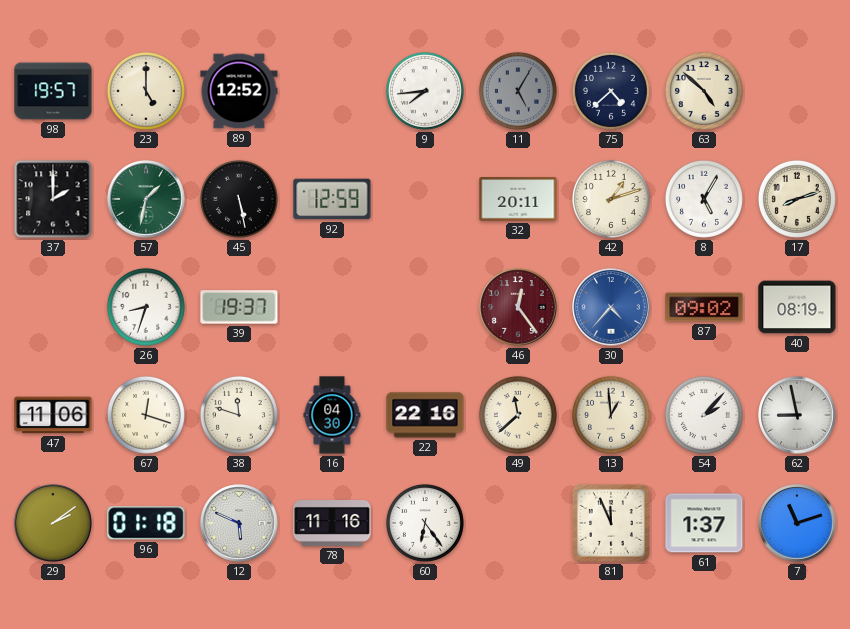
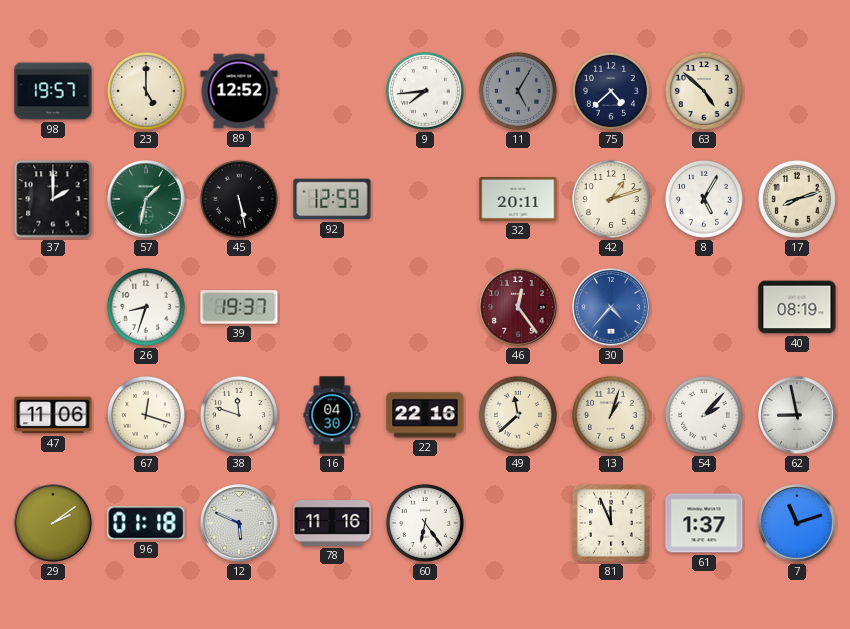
87: 09:02 -> none
13: 12:59 -> 1:03
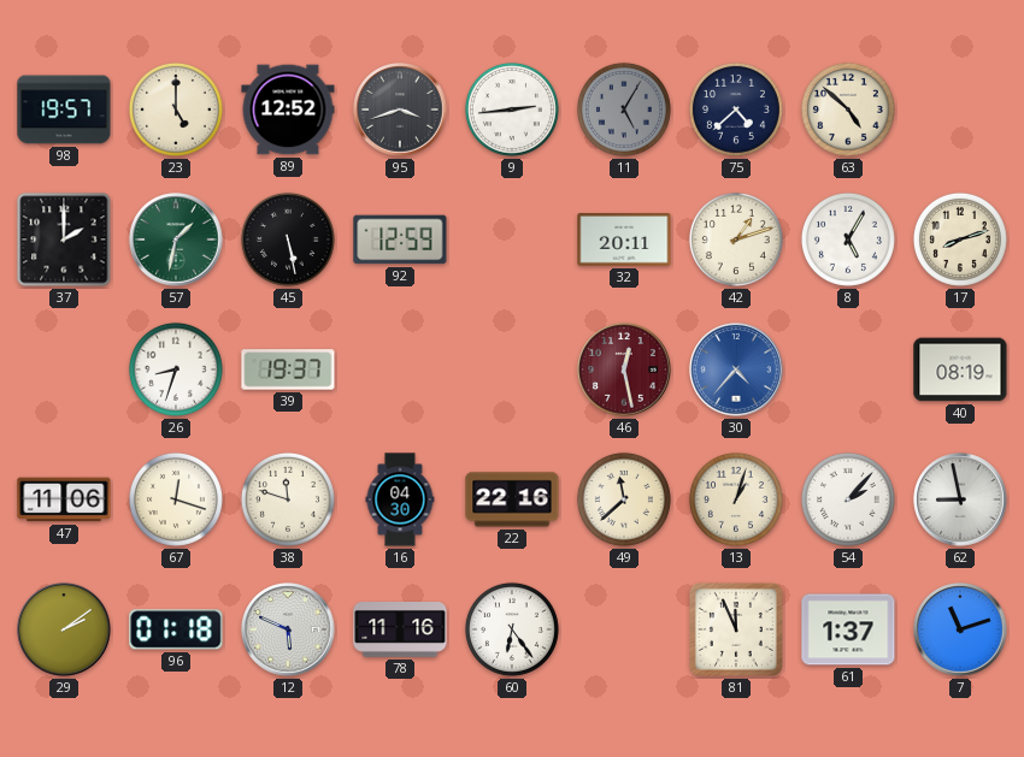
95: none -> 3:42
9: 7:44 -> 2:44
46: 12:24 -> 12:28
